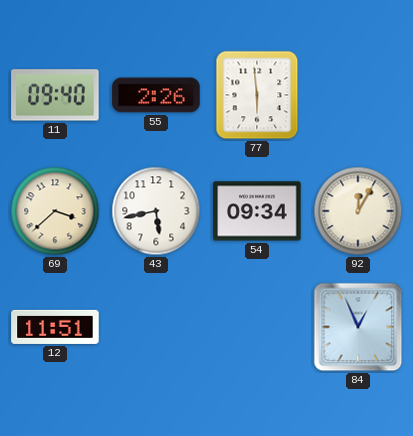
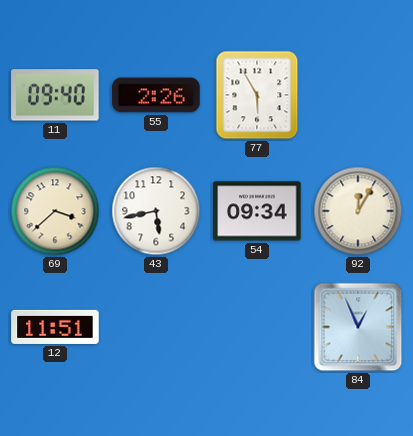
77: 5:59 -> 5:55
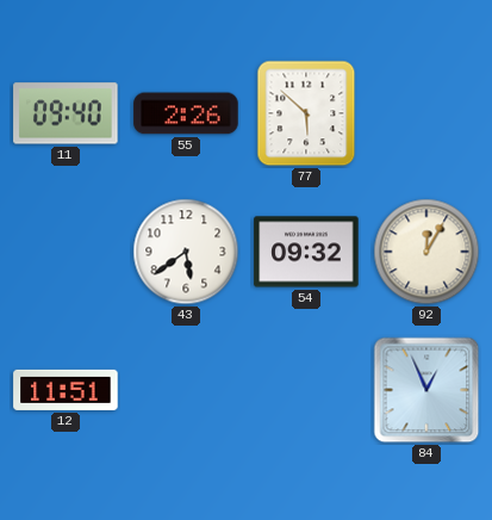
77: 5:55 -> 5:52
69: 3:38 -> none
43: 5:43 -> 5:39
54: 09:34 -> 09:32
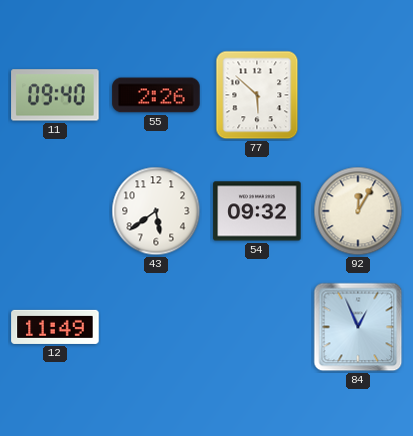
12: 11:51 -> 11:49
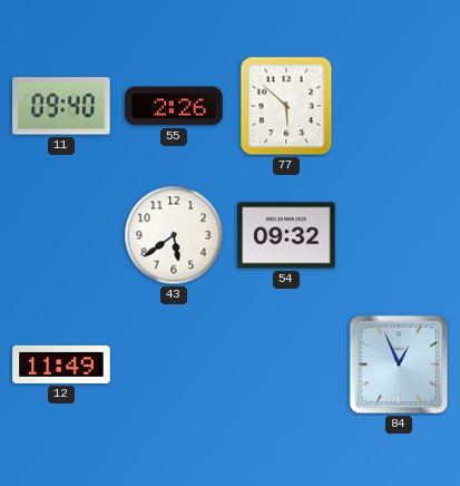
92: 12:05 -> none
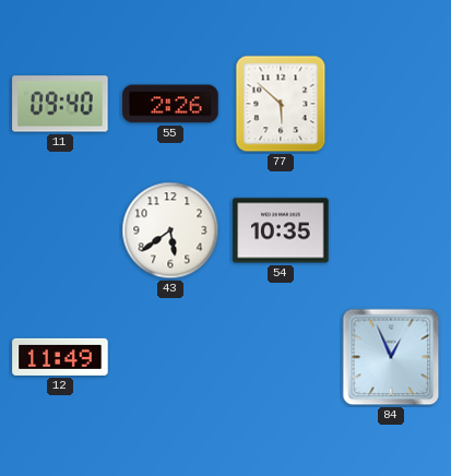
54: 09:32 -> 10:35
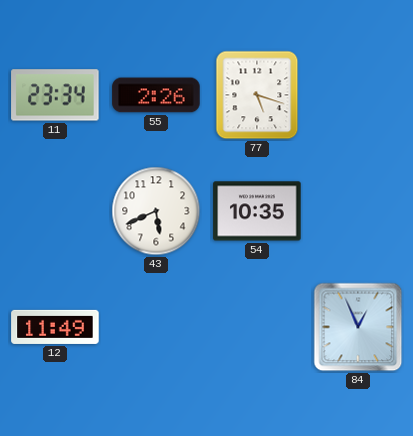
11: 09:40 -> 23:34
77: 5:52 -> 5:18
43: 5:39 -> 5:41
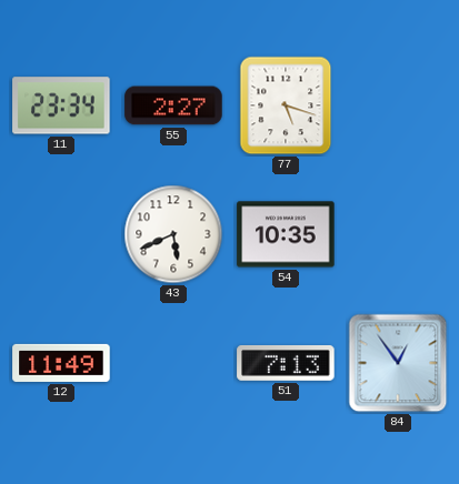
55: 2:26 -> 2:27
51: none -> 7:13
84: 12:56 -> 12:54
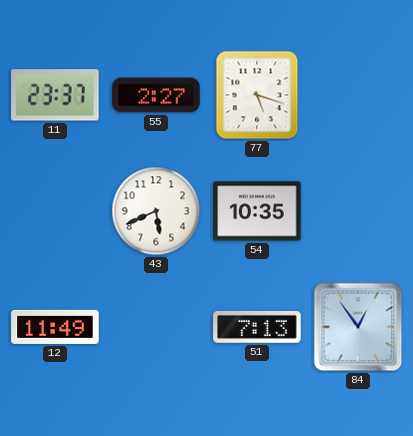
11: 23:34 -> 23:37
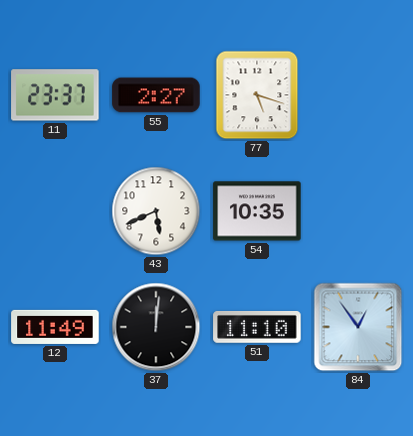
37: none -> 12:01
51: 7:13 -> 11:10
